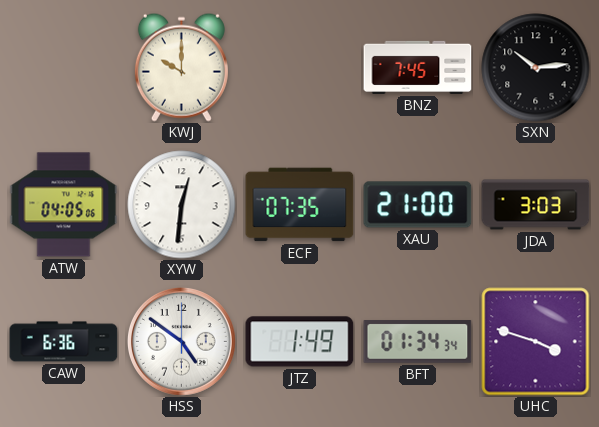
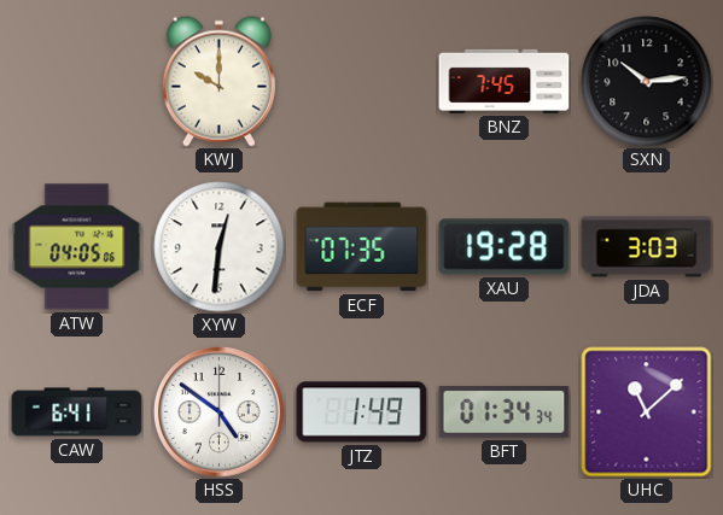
XAU: 21:00 -> 19:28
CAW: 6:36 -> 6:41
UHC: 3:48 -> 11:08
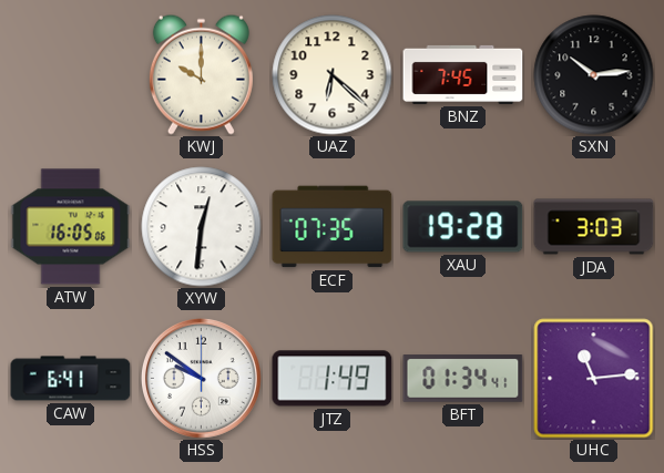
UAZ: none -> 6:22
ATW: 04:05 -> 16:05
HSS: 4:51 -> 9:51
BFT: 01:34:34 -> 01:34:41
UHC: 11:08 -> 11:14
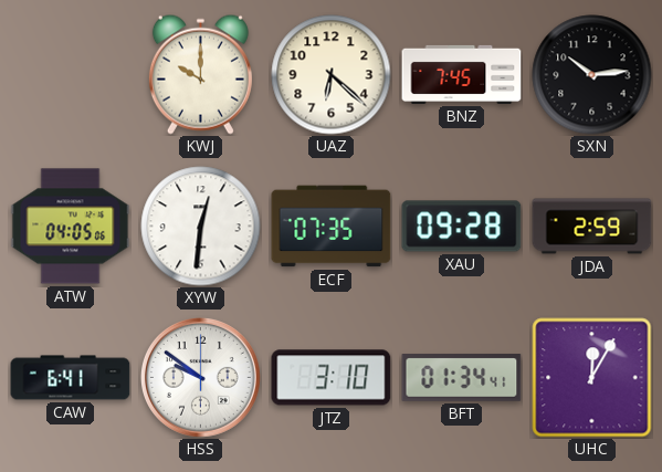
ATW: 16:05 -> 04:05
XAU: 19:28 -> 09:28
JDA: 3:03 -> 2:59
JTZ: 1:49 -> 3:10
UHC: 11:14 -> 12:05
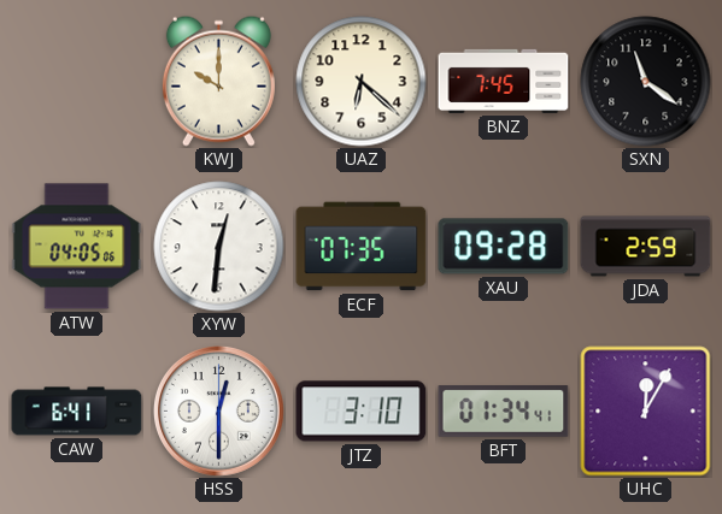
SXN: 10:14 -> 11:21
HSS: 9:51 -> 12:30
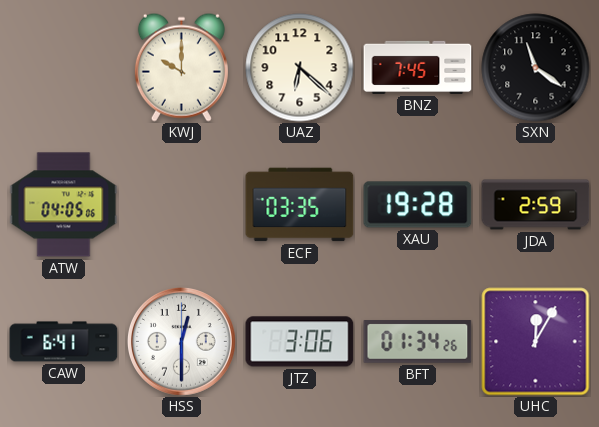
XYW: 12:31 -> none
ECF: 07:35 -> 03:35
XAU: 09:28 -> 19:28
JTZ: 3:10 -> 3:06
BFT: 01:34:41 -> 01:34:26
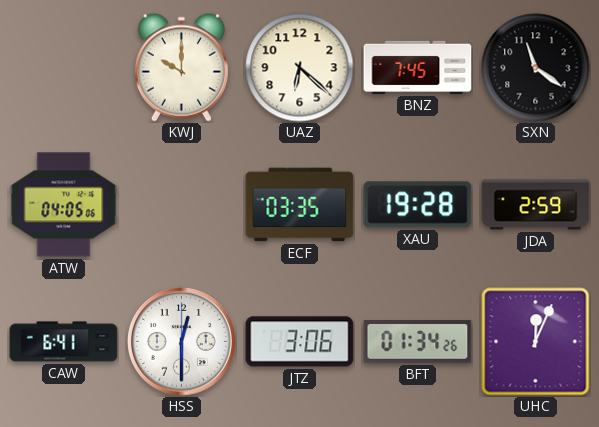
UHC: 12:05 -> 12:04
